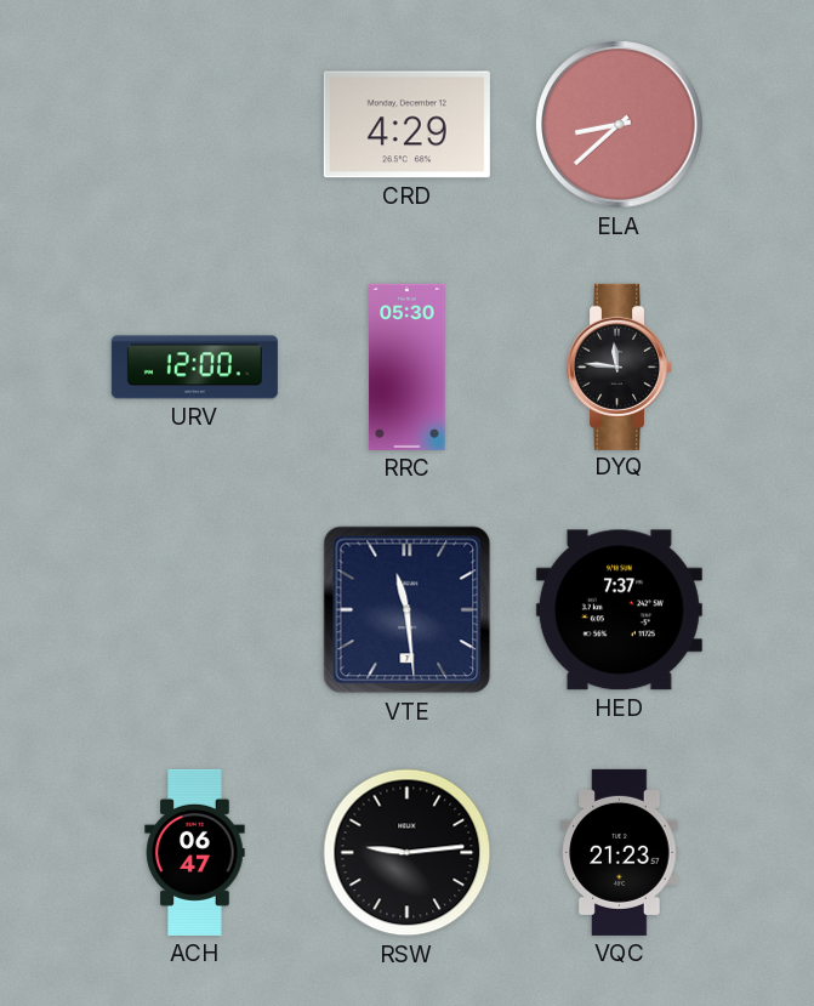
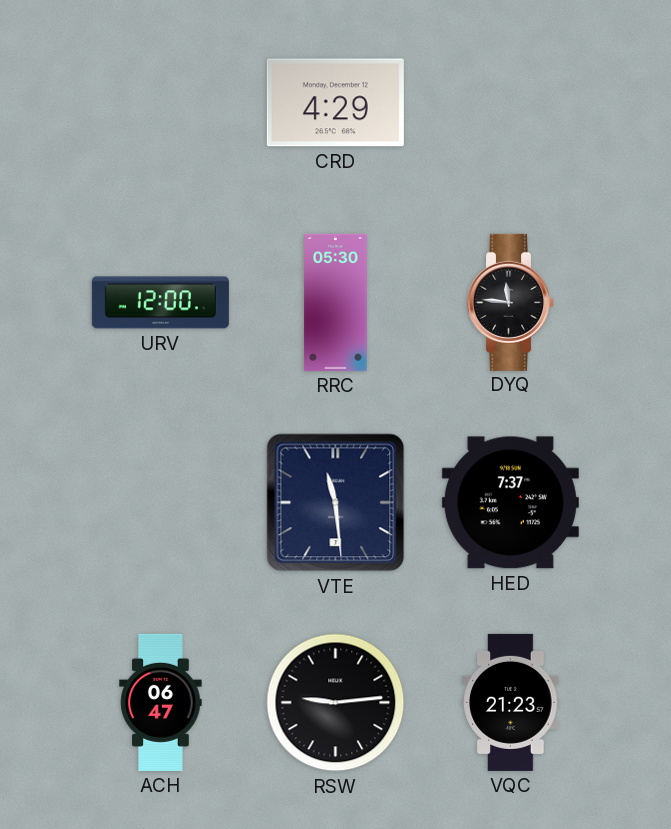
ELA: 8:38 -> none
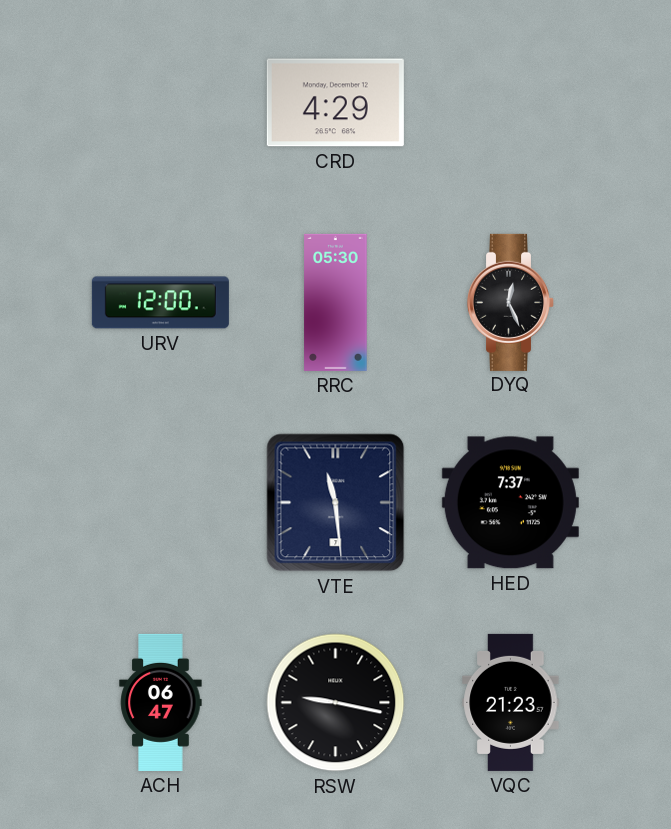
DYQ: 11:46 -> 12:26
RSW: 9:14 -> 9:17
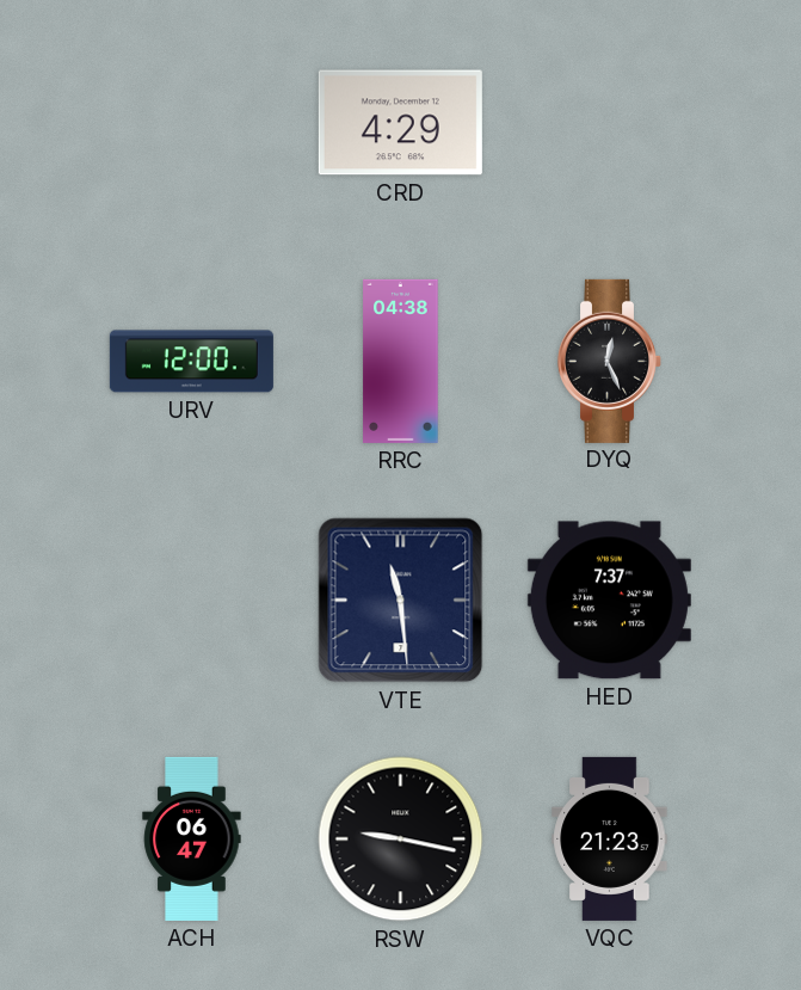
RRC: 05:30 -> 04:38
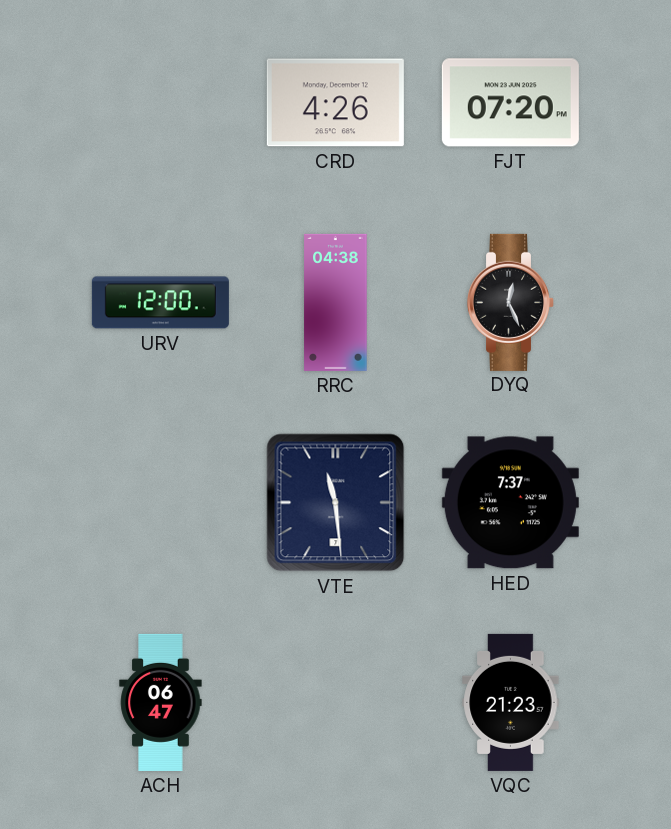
CRD: 4:29 -> 4:26
FJT: none -> 07:20
RSW: 9:17 -> none
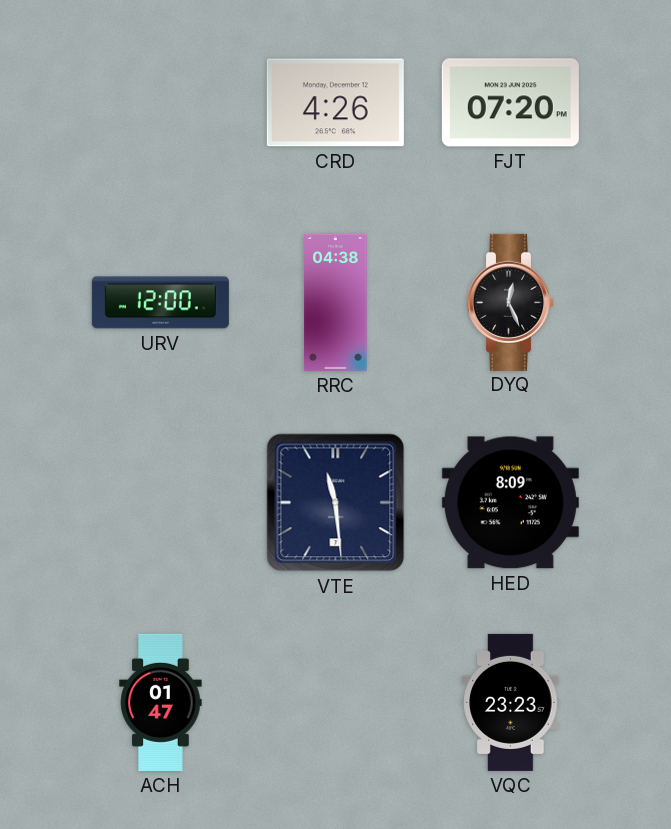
HED: 7:37 -> 8:09
ACH: 06:47 -> 01:47
VQC: 21:23 -> 23:23
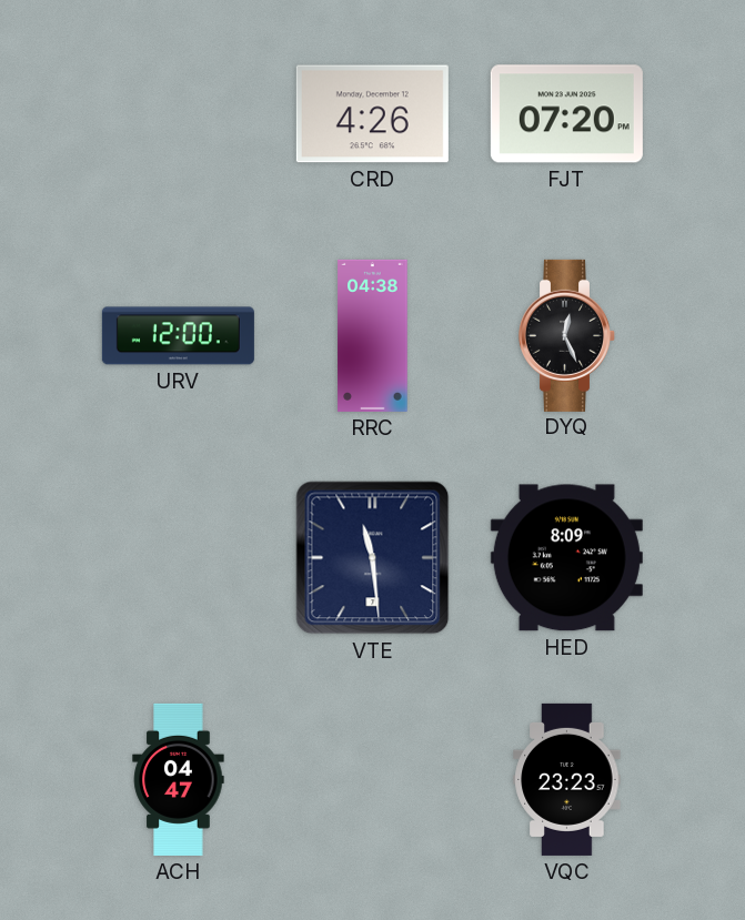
ACH: 01:47 -> 04:47
